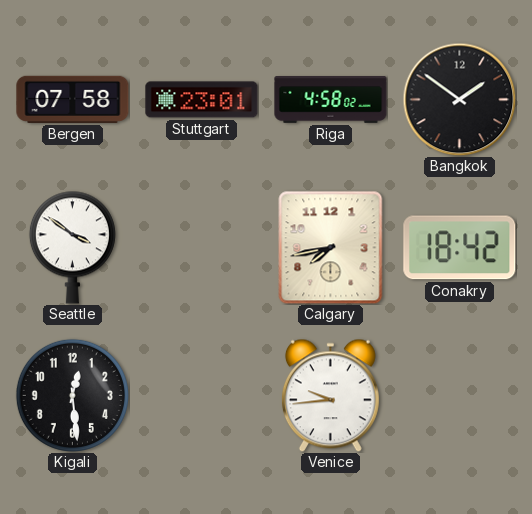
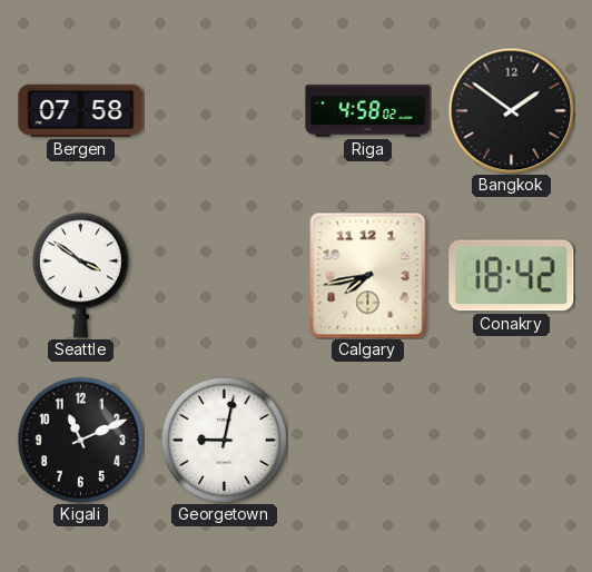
Stuttgart: 23:01 -> none
Kigali: 12:29 -> 11:11
Georgetown: none -> 9:02
Venice: 9:44 -> none
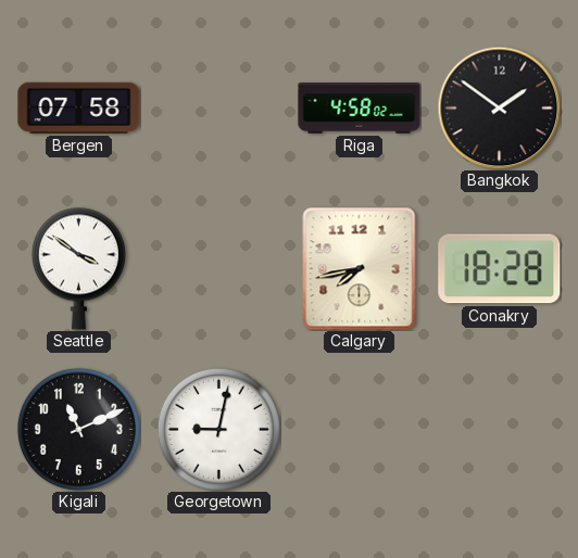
Conakry: 18:42 -> 18:28
